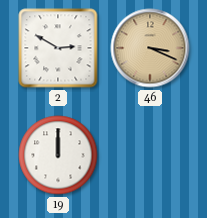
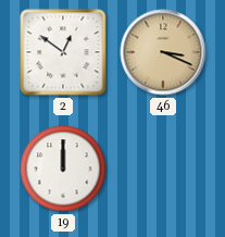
2: 2:50 -> 12:51
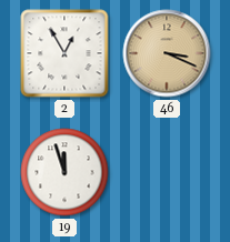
2: 12:51 -> 12:55
19: 12:00 -> 11:57
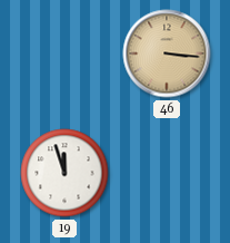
2: 12:55 -> none
46: 3:19 -> 3:16
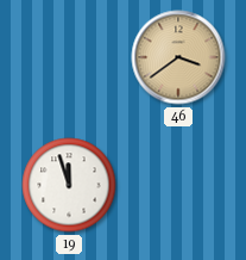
46: 3:16 -> 3:39
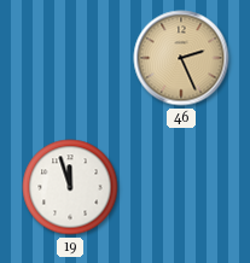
46: 3:39 -> 2:26
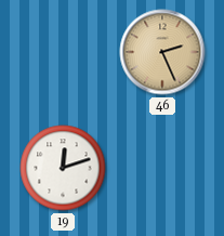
19: 11:57 -> 12:12
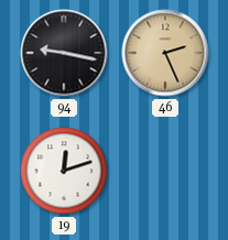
94: none -> 9:17
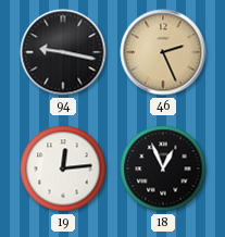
19: 12:12 -> 12:14
18: none -> 12:56
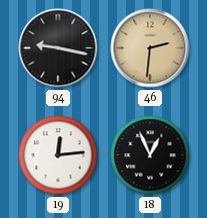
46: 2:26 -> 2:31
